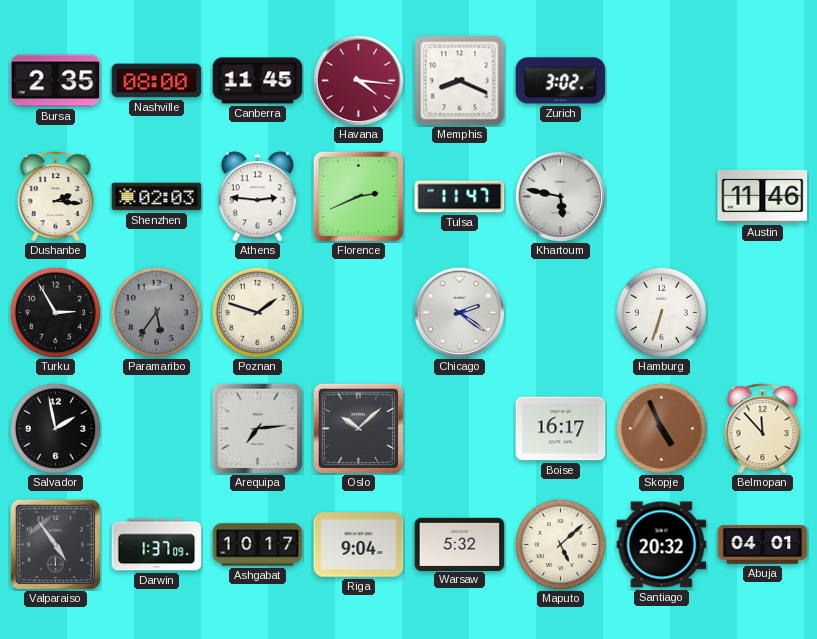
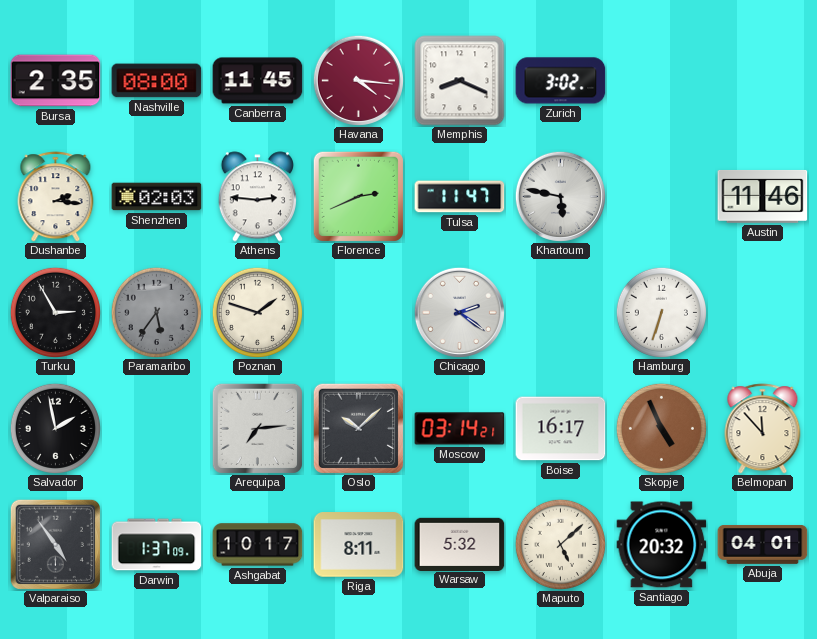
Moscow: none -> 03:14
Riga: 9:04 -> 8:11
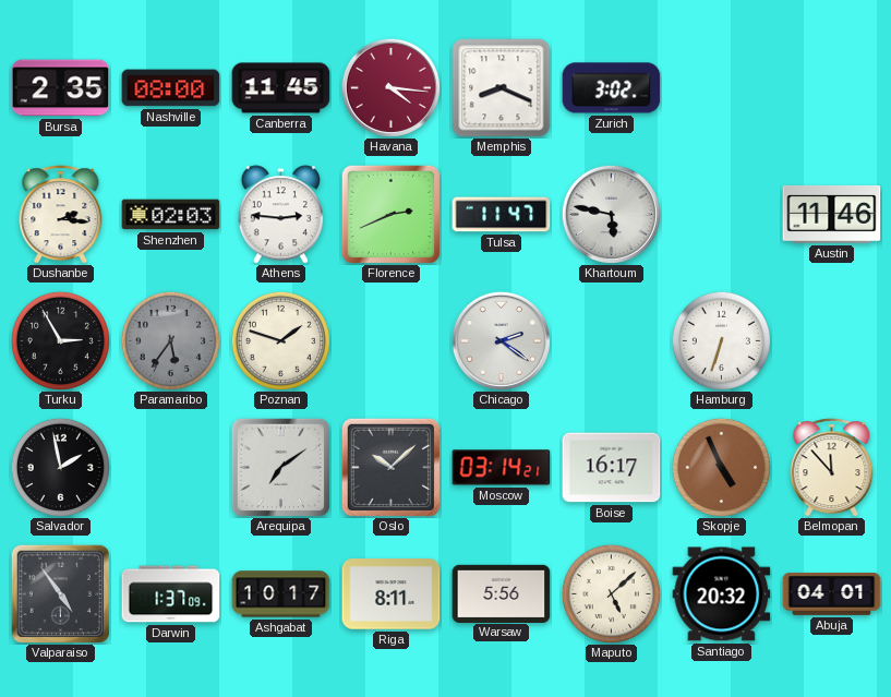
Arequipa: 7:14 -> 7:09
Warsaw: 5:32 -> 5:56
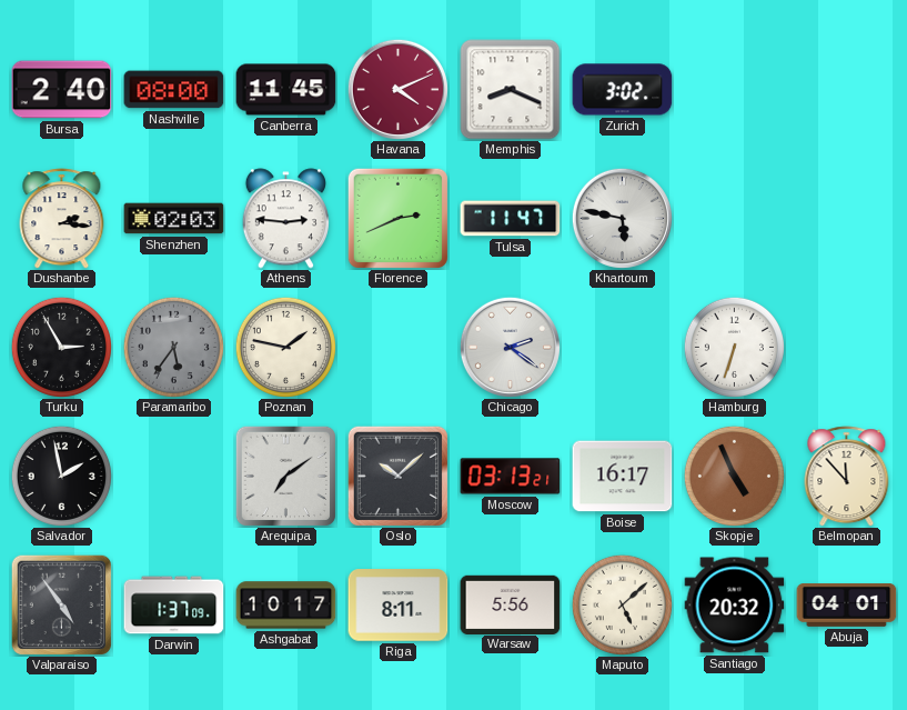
Bursa: 2:35 -> 2:40
Havana: 4:16 -> 4:11
Austin: 11:46 -> none
Poznan: 1:48 -> 1:47
Moscow: 03:14 -> 03:13
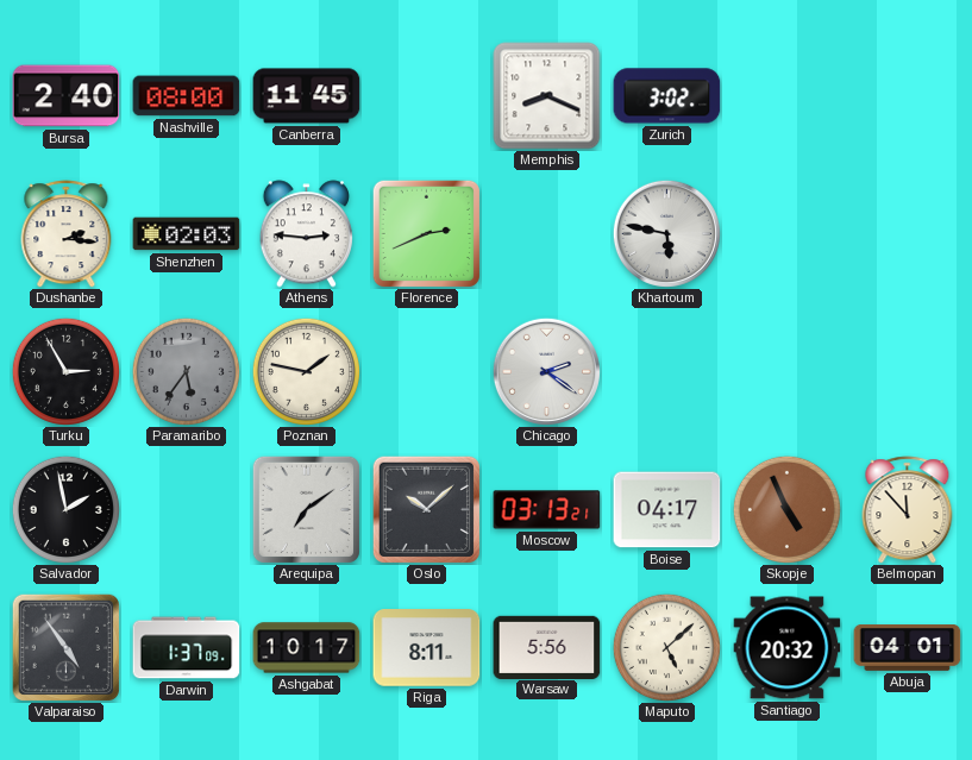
Havana: 4:11 -> none
Tulsa: 11:47 -> none
Hamburg: 6:33 -> none
Boise: 16:17 -> 04:17
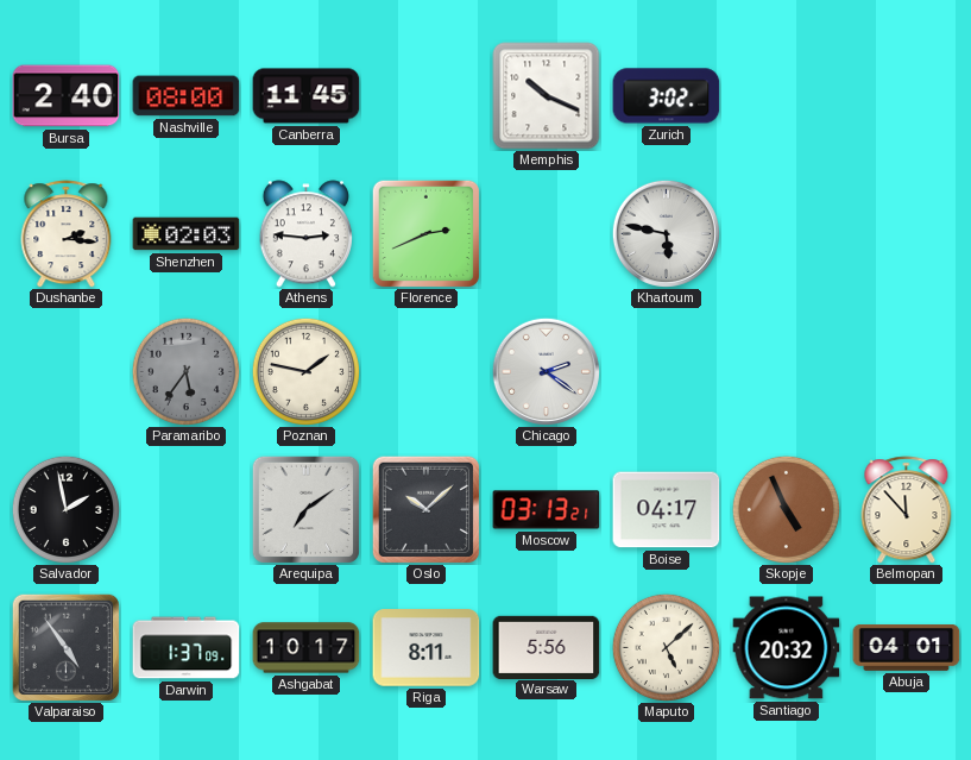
Memphis: 8:19 -> 10:19
Turku: 2:55 -> none
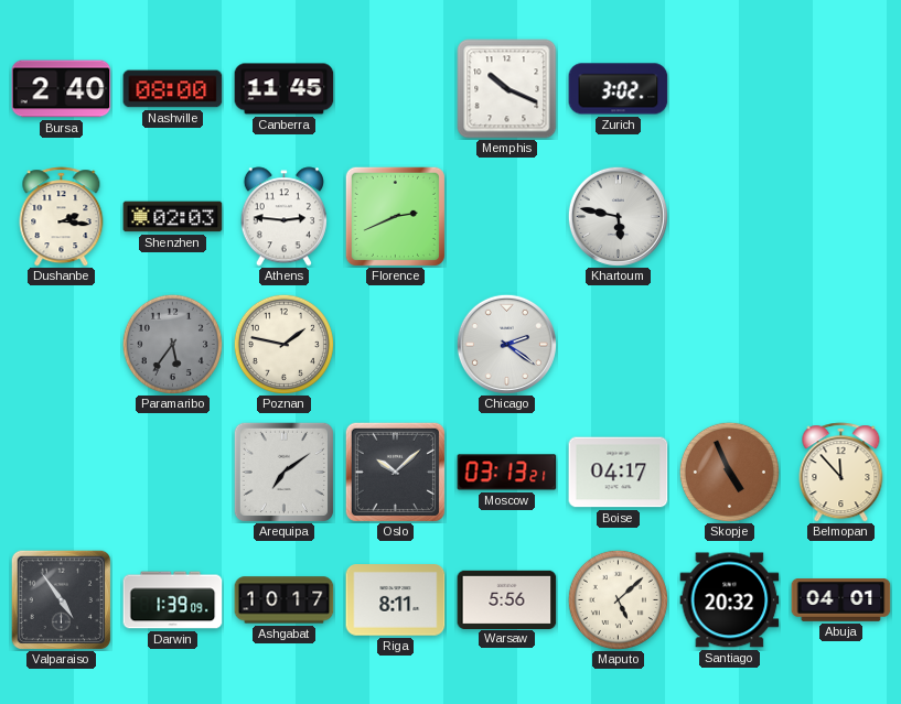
Salvador: 1:58 -> none
Darwin: 1:37 -> 1:39
